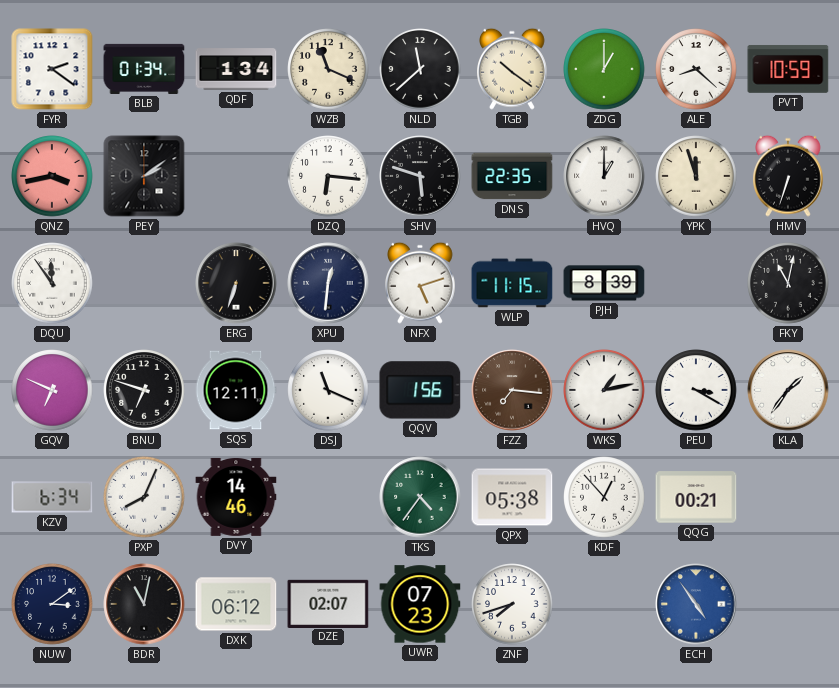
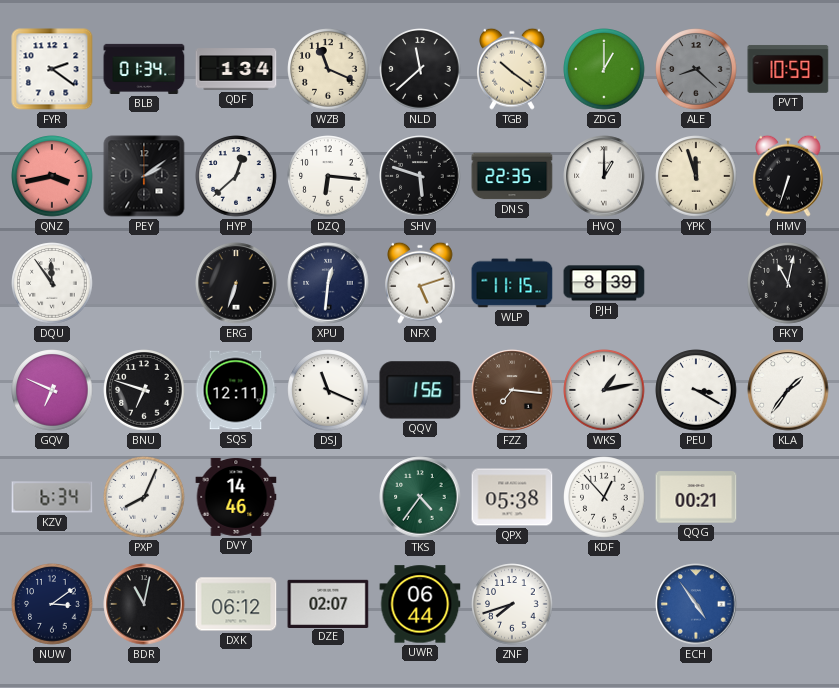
ALE dial: white -> grey
HYP: none -> 12:38
UWR: 07:23 -> 06:44
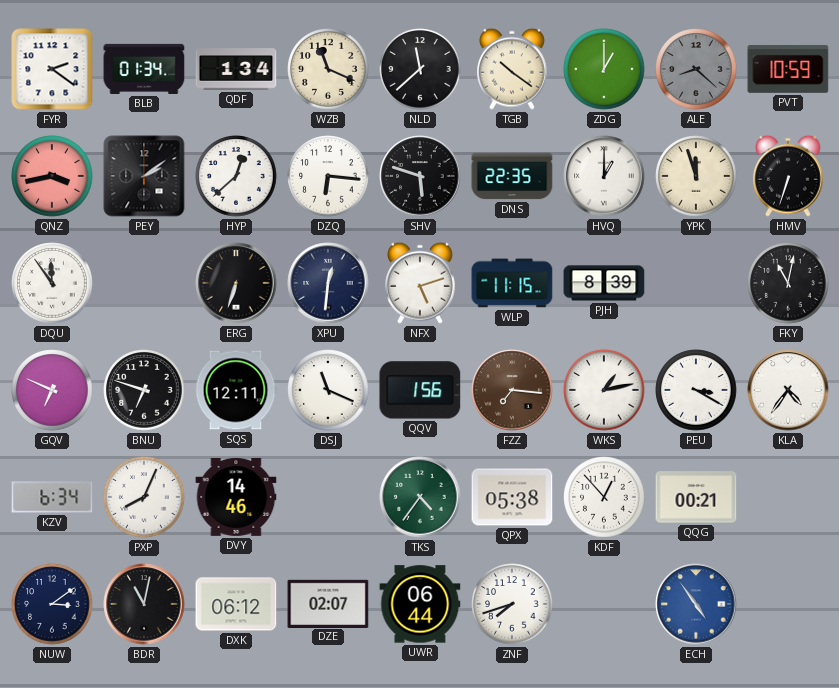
KLA: 1:36 -> 4:36
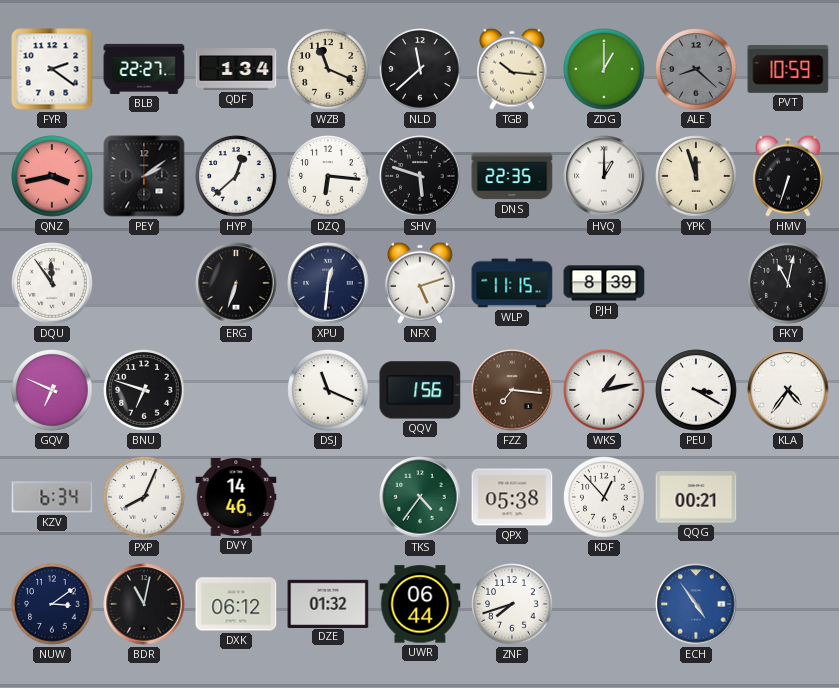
BLB: 01:34 -> 22:27
TGB: 10:21 -> 10:16
SQS: 12:11 -> none
DZE: 02:07 -> 01:32
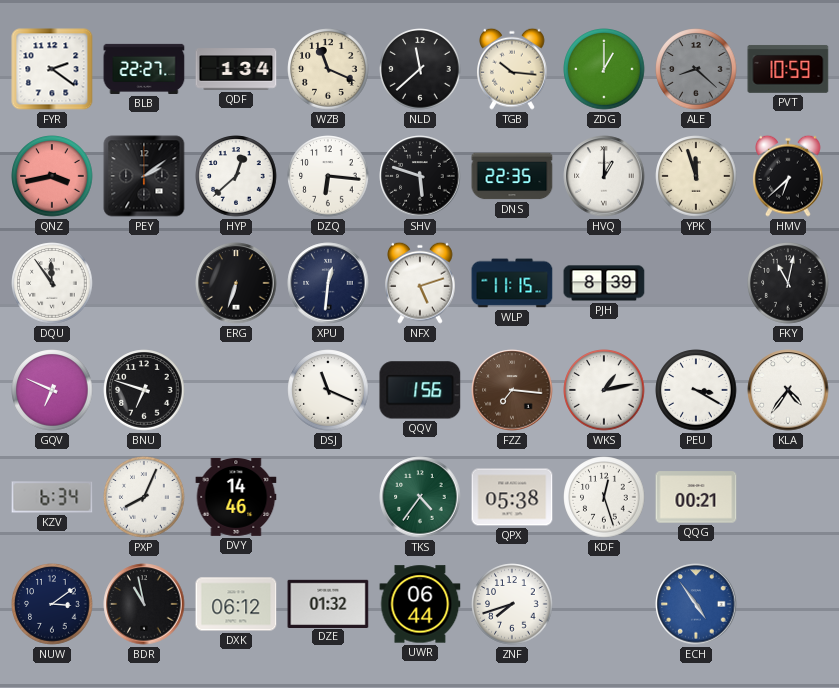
HMV: 6:33 -> 6:38
KDF: 12:53 -> 12:27
BDR: 11:02 -> 10:58
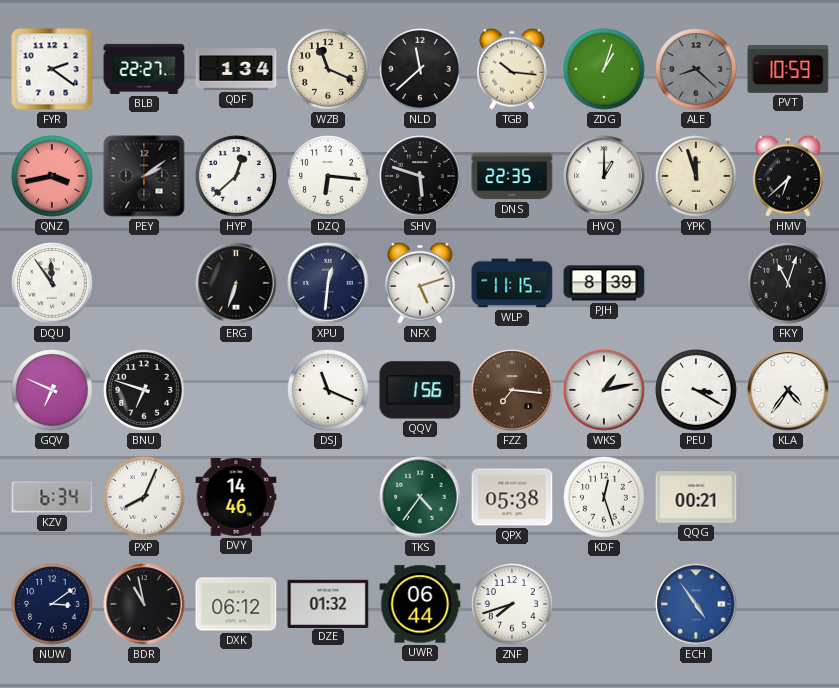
ZDG: 1:00 -> 1:03
FKY: 11:02 -> 11:03
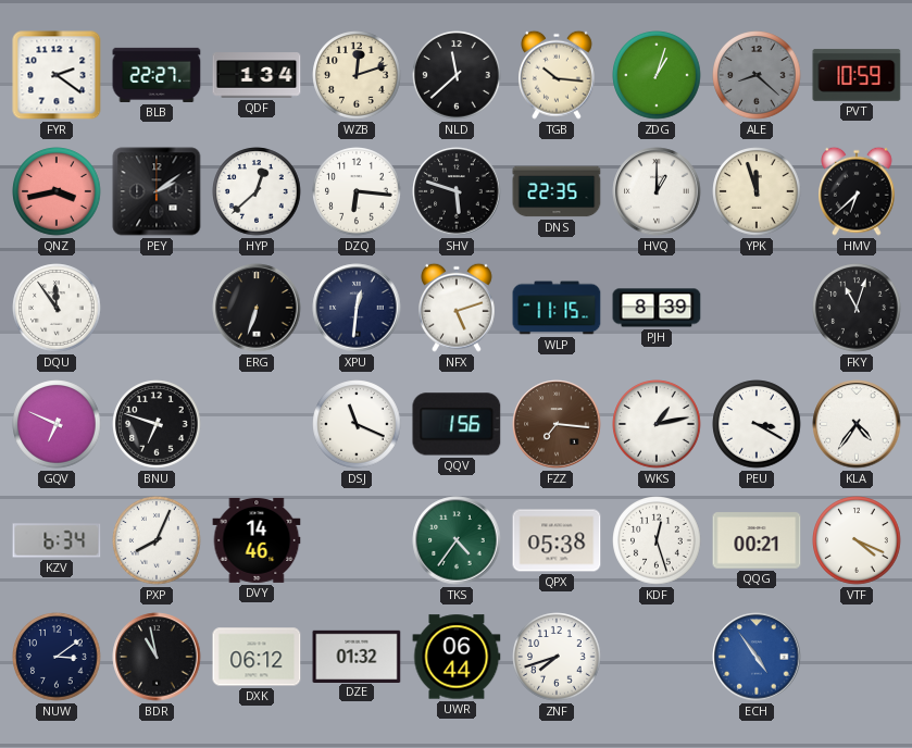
WZB: 11:19 -> 12:12
VTF: none -> 4:19
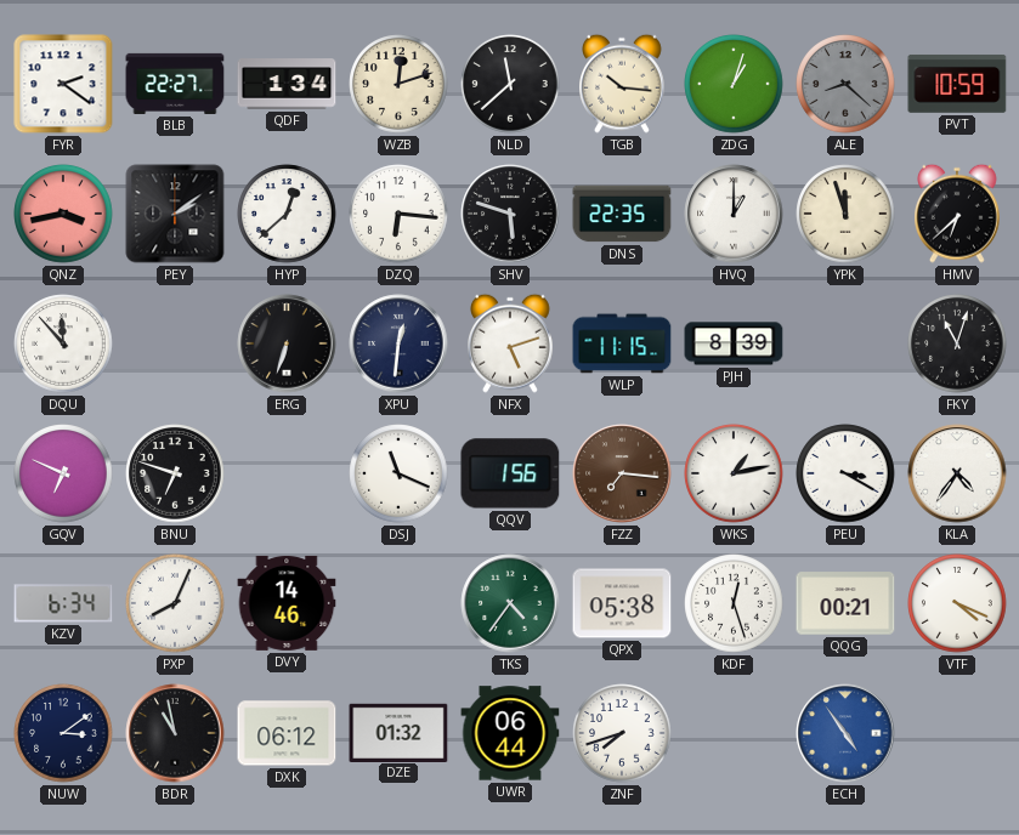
DQU: 11:54 -> 11:53
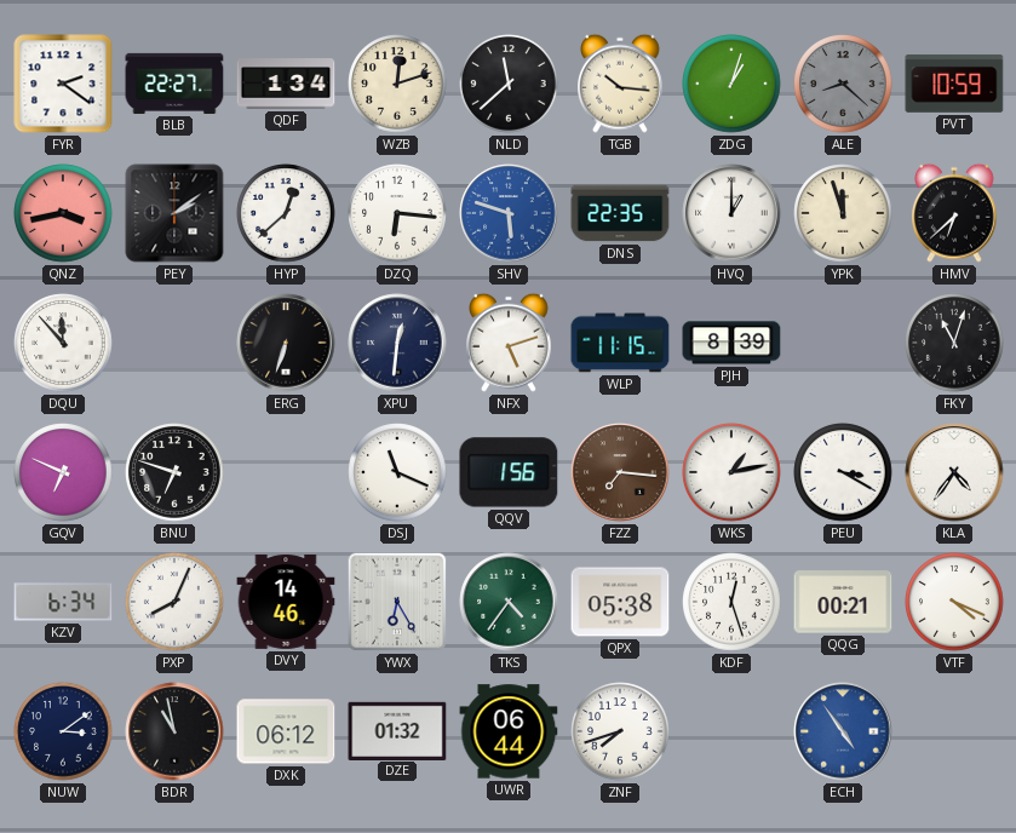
SHV dial: black -> blue
YWX: none -> 6:25
